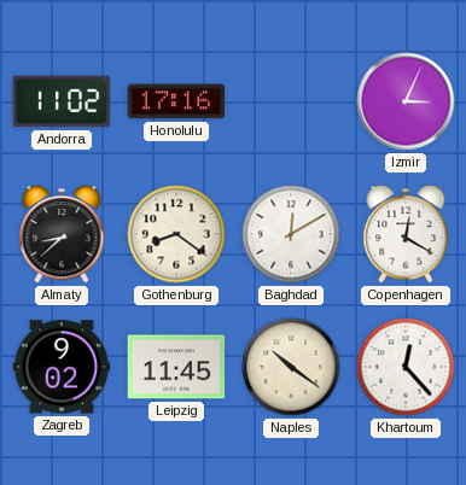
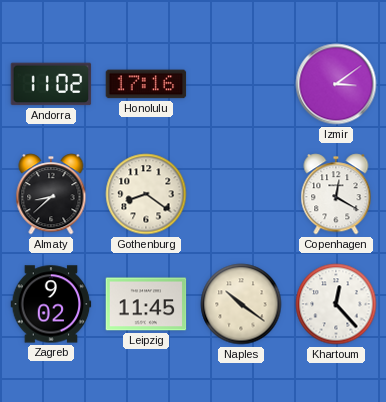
Izmir: 3:04 -> 3:09
Baghdad: 12:10 -> none
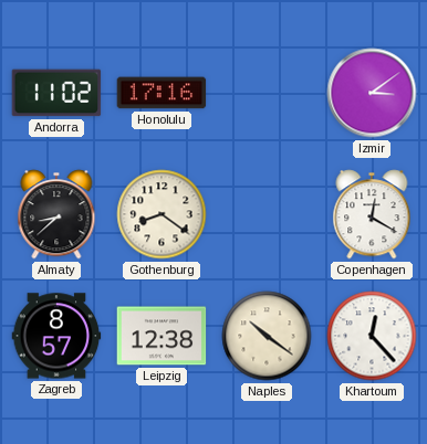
Zagreb: 9:02 -> 8:57
Leipzig: 11:45 -> 12:38
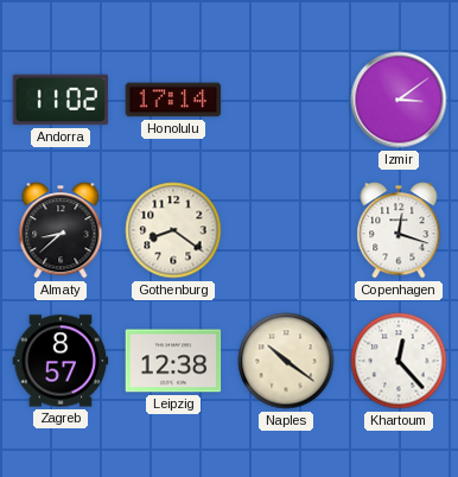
Honolulu: 17:16 -> 17:14
Copenhagen: 12:20 -> 12:18
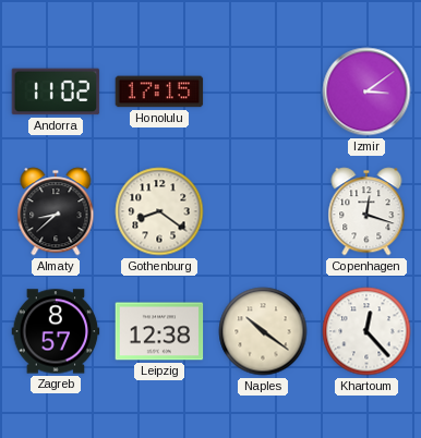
Honolulu: 17:14 -> 17:15
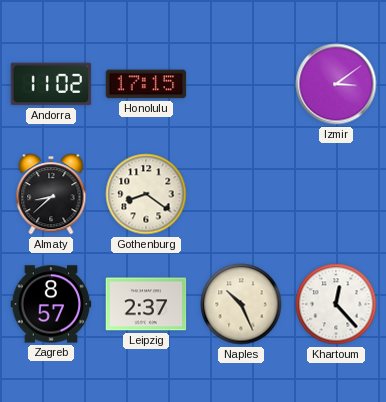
Copenhagen: 12:18 -> none
Leipzig: 12:38 -> 2:37
Naples: 10:21 -> 10:26
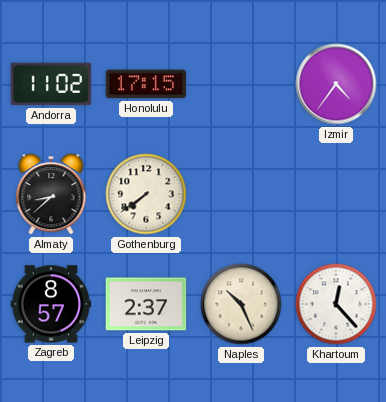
Izmir: 3:09 -> 4:36
Gothenburg: 8:21 -> 7:39
